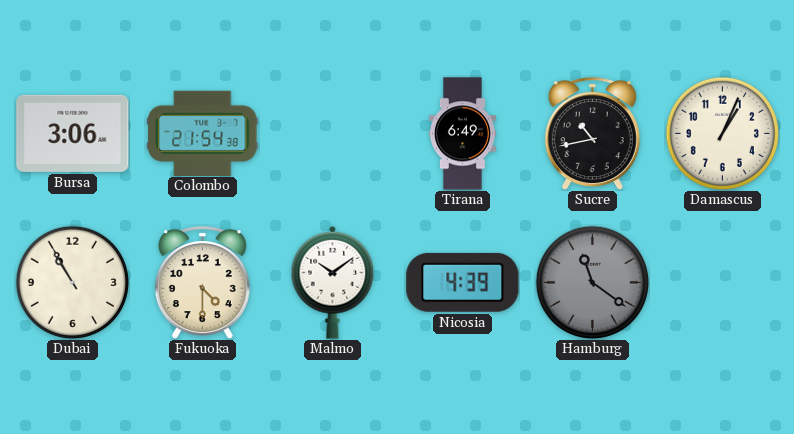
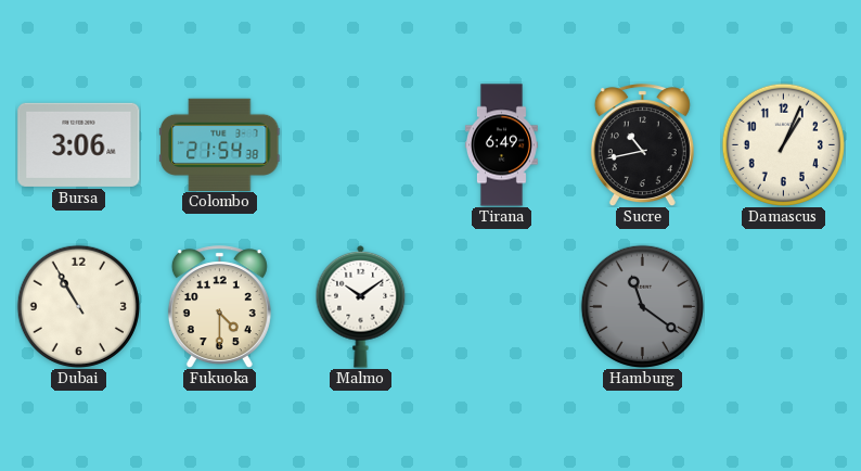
Nicosia: 4:39 -> none
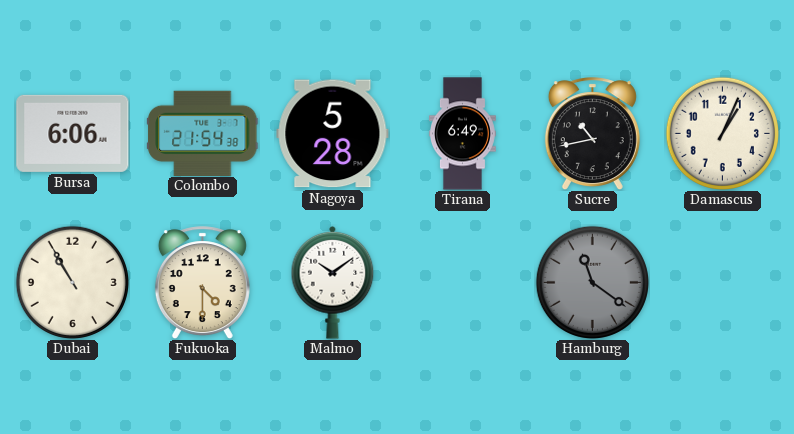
Bursa: 3:06 -> 6:06
Nagoya: none -> 5:28
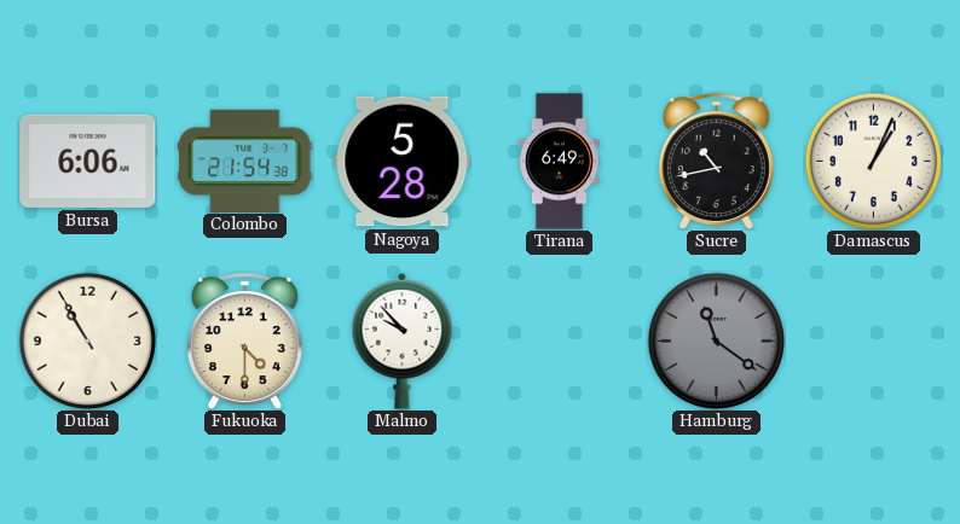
Malmo: 10:09 -> 9:53
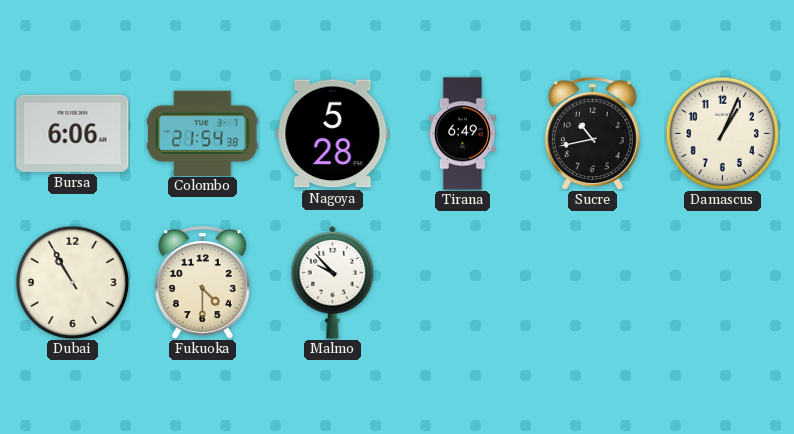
Hamburg: 11:21 -> none
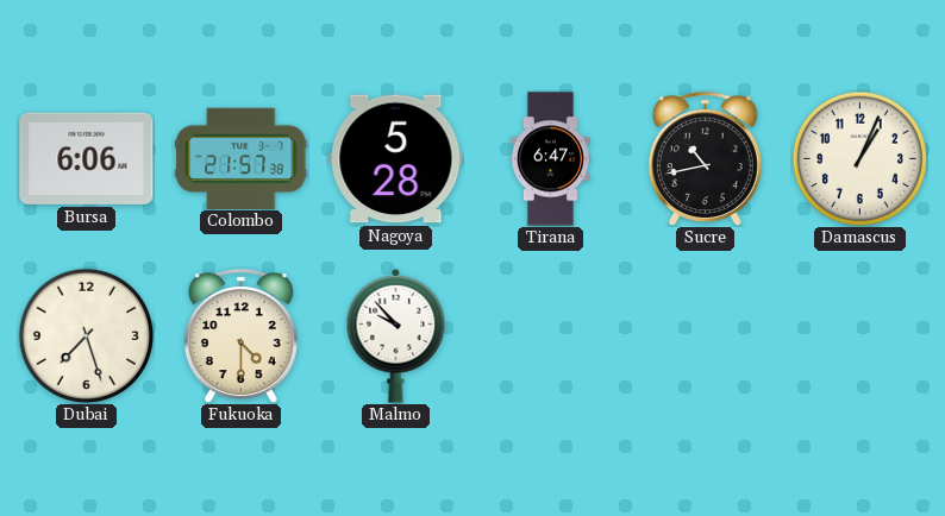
Colombo: 21:54 -> 21:57
Tirana: 6:49 -> 6:47
Dubai: 10:55 -> 7:27
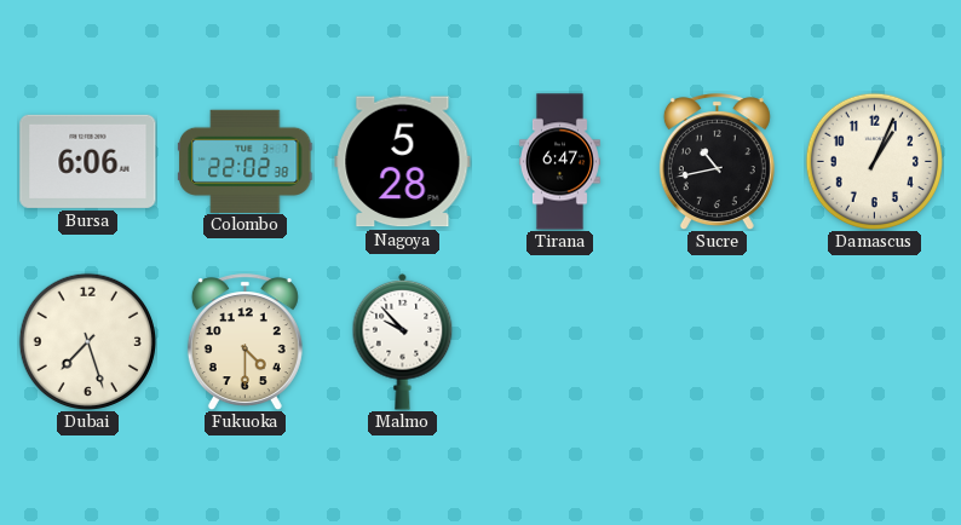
Colombo: 21:57 -> 22:02
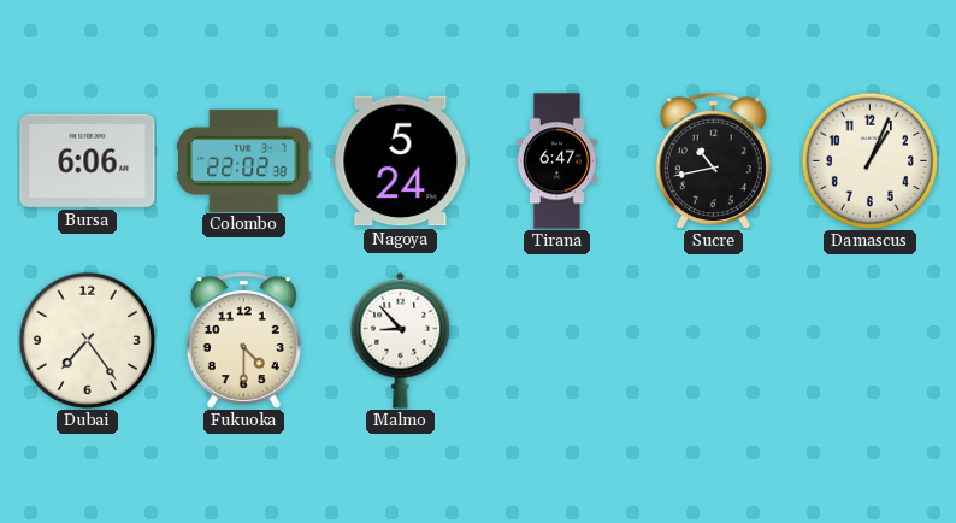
Nagoya: 5:28 -> 5:24
Dubai: 7:27 -> 7:24
Malmo: 9:53 -> 8:53
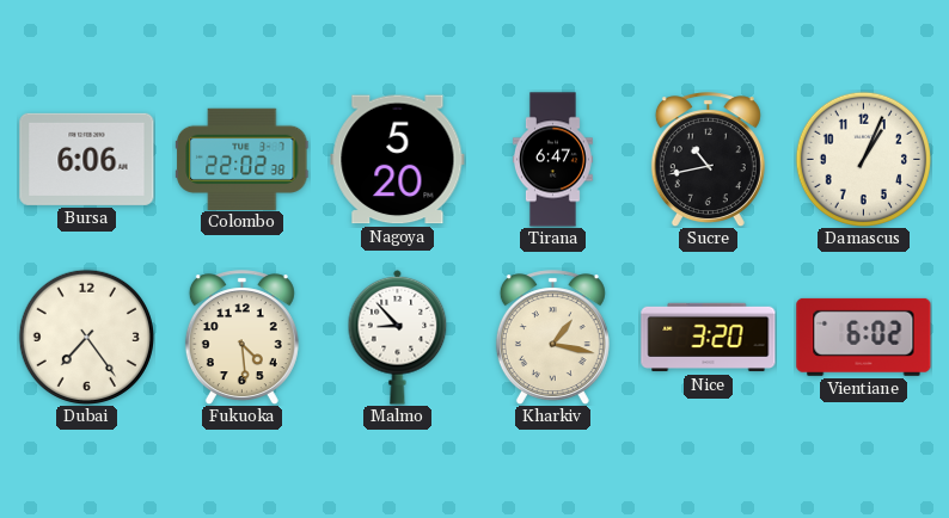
Nagoya: 5:24 -> 5:20
Fukuoka: 4:30 -> 4:29
Kharkiv: none -> 1:17
Nice: none -> 3:20
Vientiane: none -> 6:02
